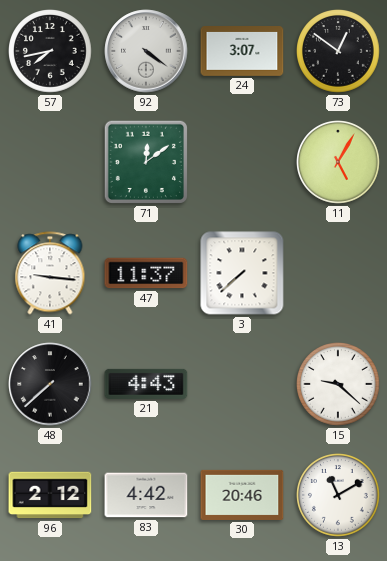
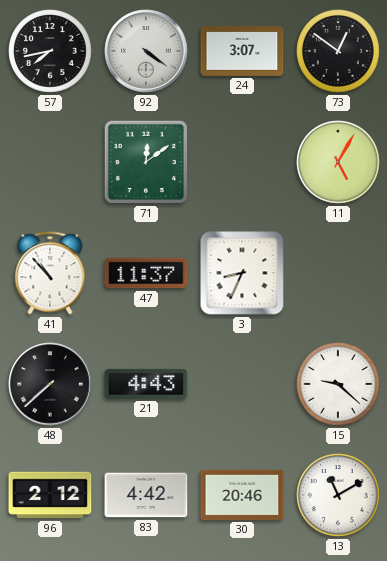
41: 9:16 -> 10:53
3: 7:38 -> 8:34
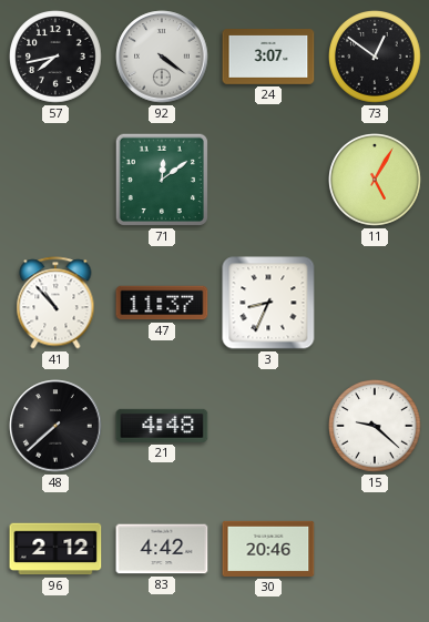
21: 4:43 -> 4:48
13: 11:10 -> none
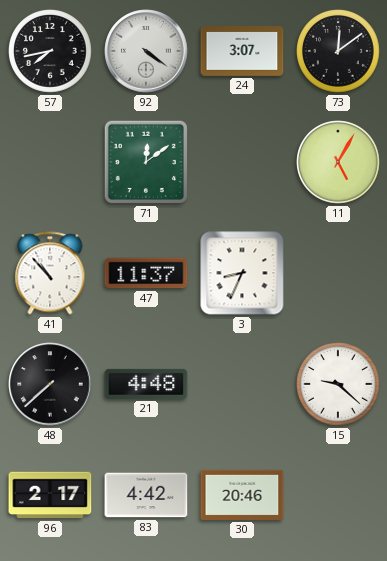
73: 12:51 -> 12:09
96: 2:12 -> 2:17
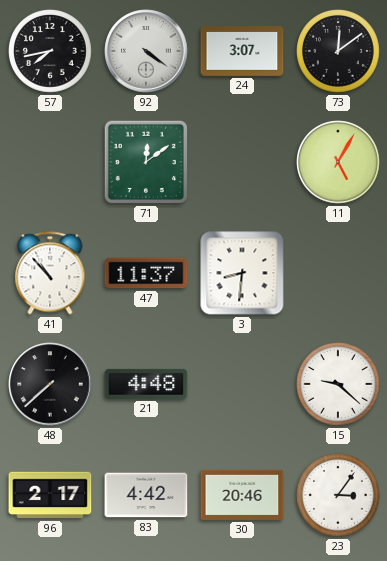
3: 8:34 -> 8:31
23: none -> 3:06
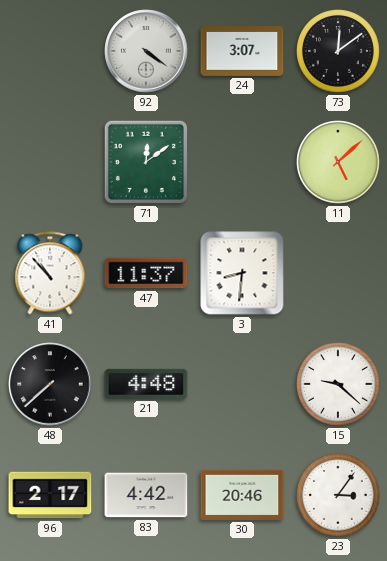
57: 7:43 -> none
11: 5:05 -> 5:08
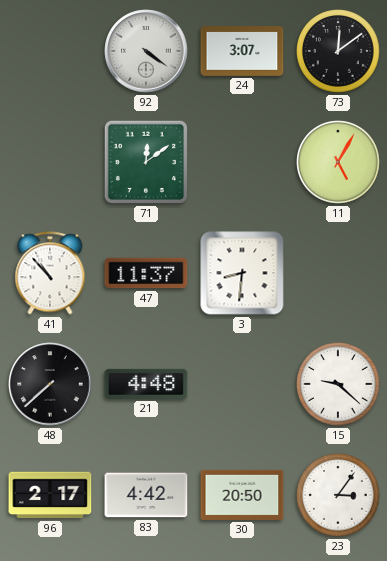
11: 5:08 -> 5:05
30: 20:46 -> 20:50
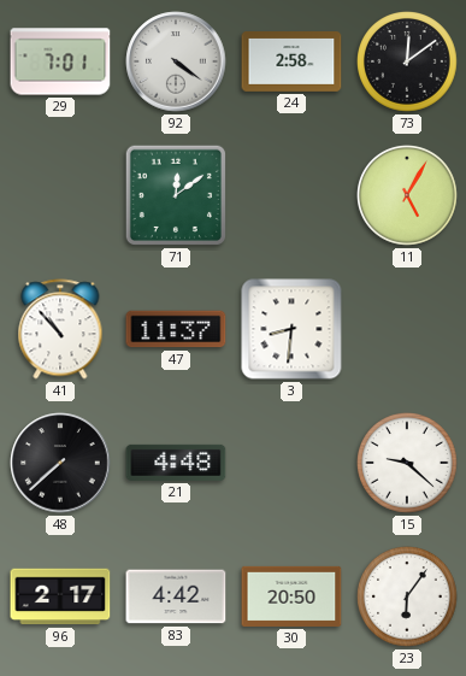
29: none -> 7:01
24: 3:07 -> 2:58
23: 3:06 -> 6:06
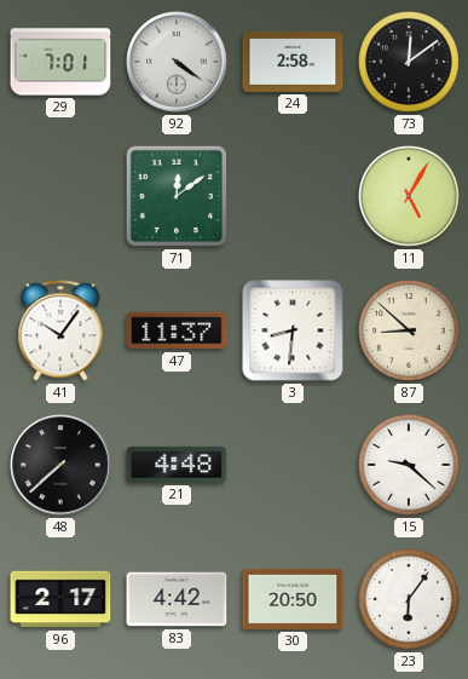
41: 10:53 -> 10:06
87: none -> 8:52
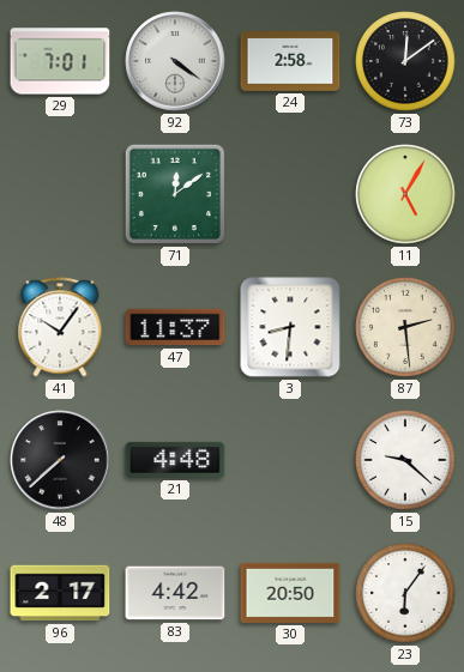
87: 8:52 -> 2:29
